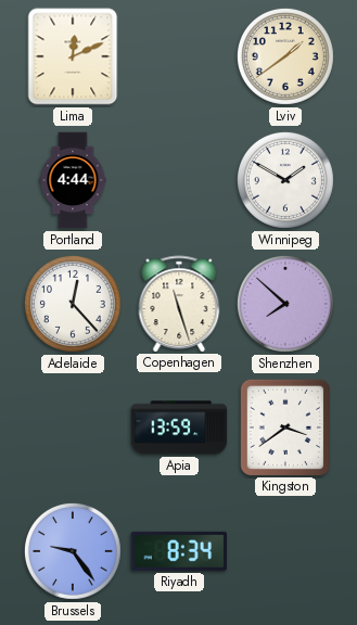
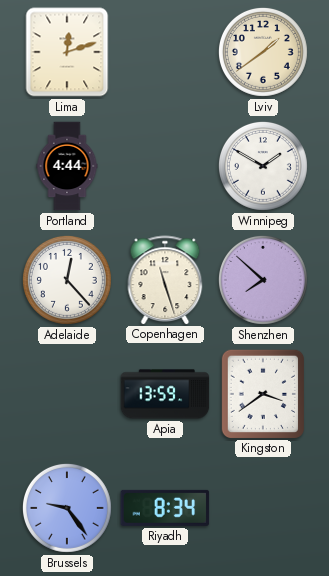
Lima: 12:11 -> 12:12
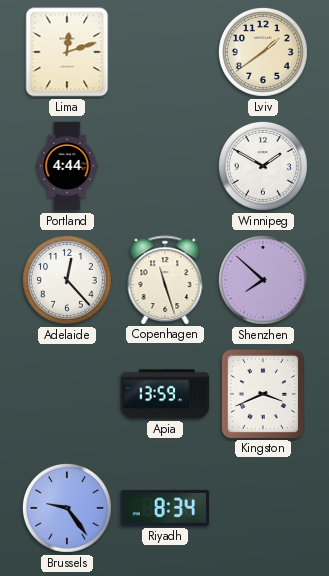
Kingston: 3:39 -> 3:41
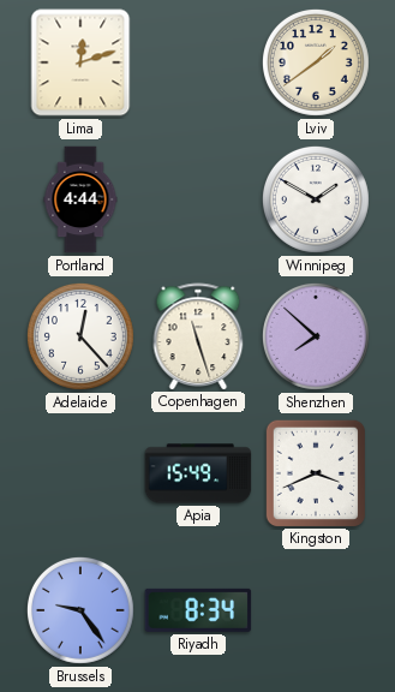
Apia: 13:59 -> 15:49
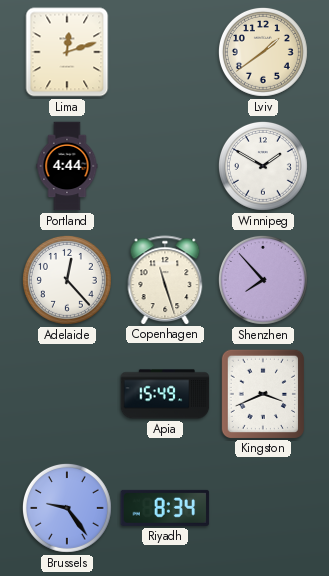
Shenzhen: 7:52 -> 7:53
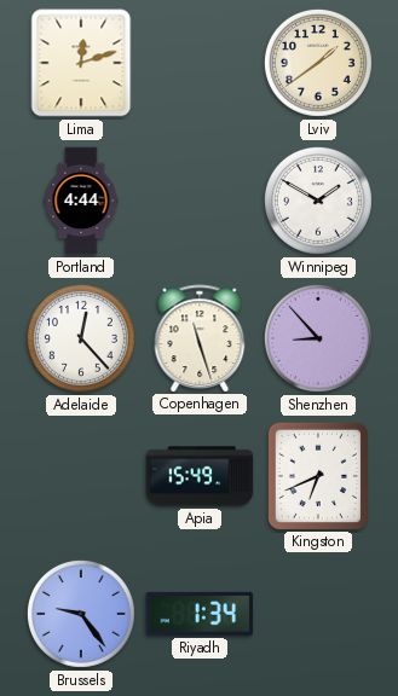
Shenzhen: 7:53 -> 8:53
Kingston: 3:41 -> 6:41
Riyadh: 8:34 -> 1:34
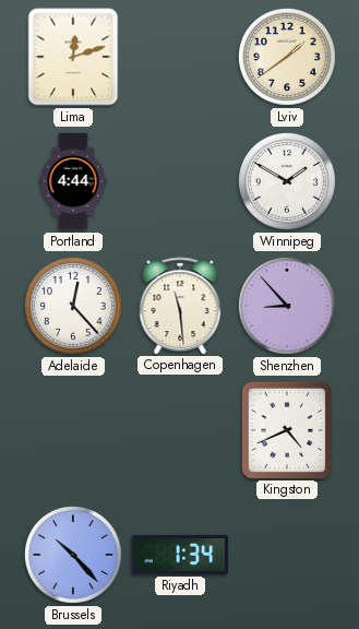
Copenhagen: 11:27 -> 11:29
Apia: 15:49 -> none
Kingston: 6:41 -> 4:41
Brussels: 9:24 -> 10:23
